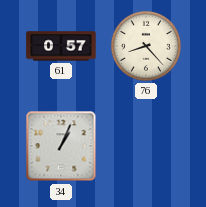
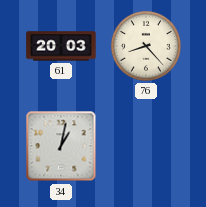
61: 0:57 -> 20:03
34: 1:04 -> 1:02
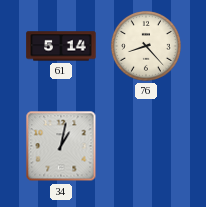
61: 20:03 -> 5:14
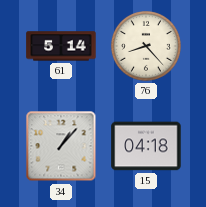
34: 1:02 -> 1:07
15: none -> 04:18
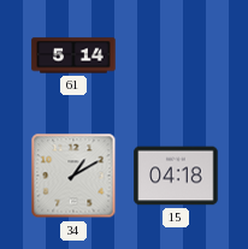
76: 8:23 -> none
34: 1:07 -> 1:10
